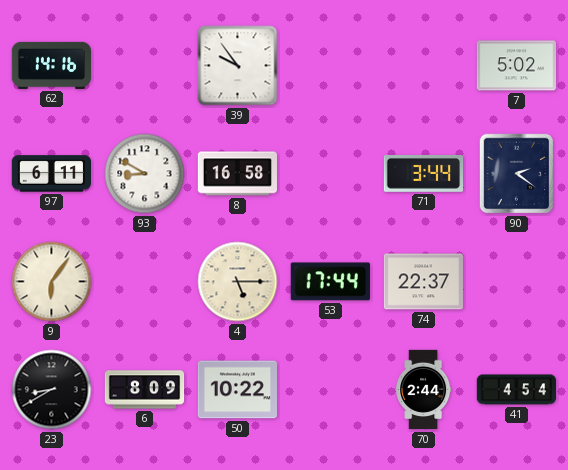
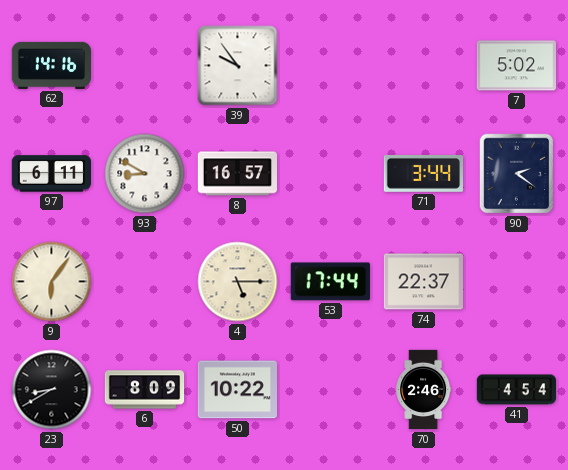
8: 16:58 -> 16:57
70: 2:44 -> 2:46
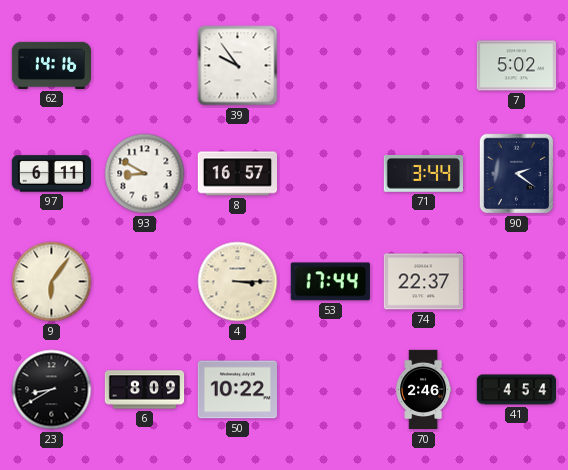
4: 5:15 -> 3:15
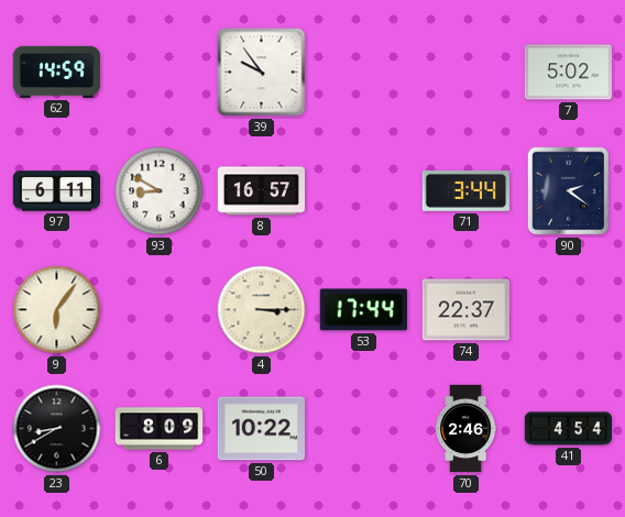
62: 14:16 -> 14:59
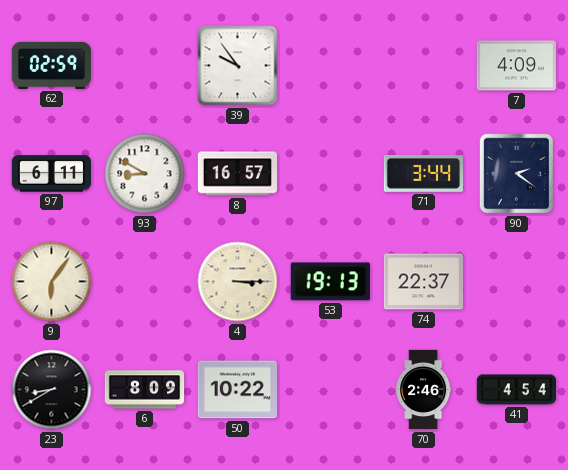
62: 14:59 -> 02:59
7: 5:02 -> 4:09
53: 17:44 -> 19:13
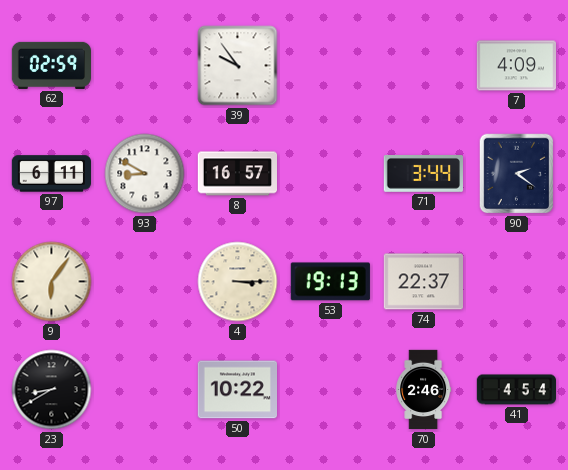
6: 8:09 -> none
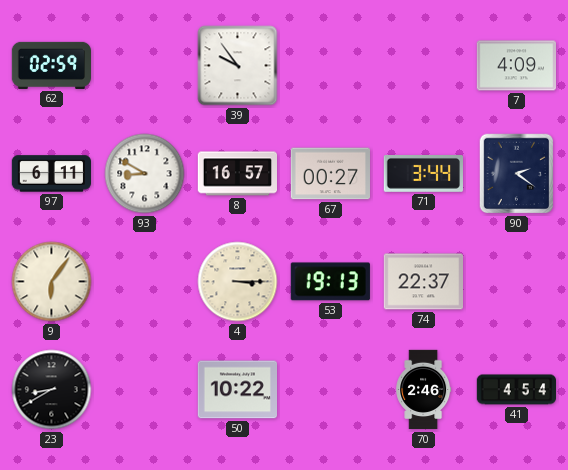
67: none -> 00:27
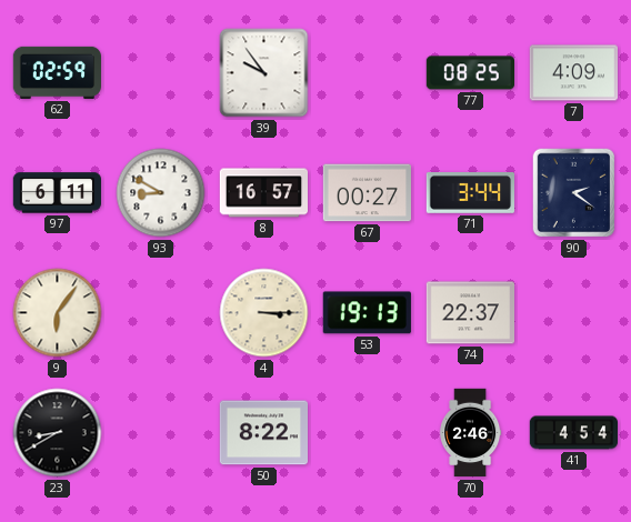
77: none -> 08:25
50: 10:22 -> 8:22
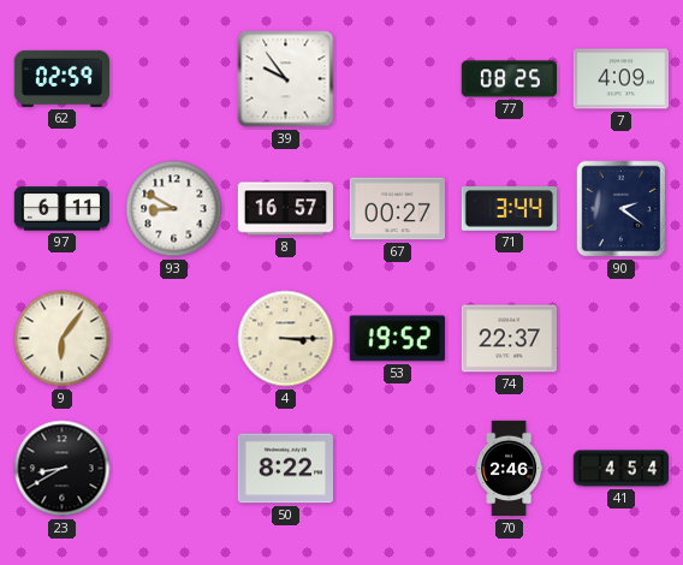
53: 19:13 -> 19:52
